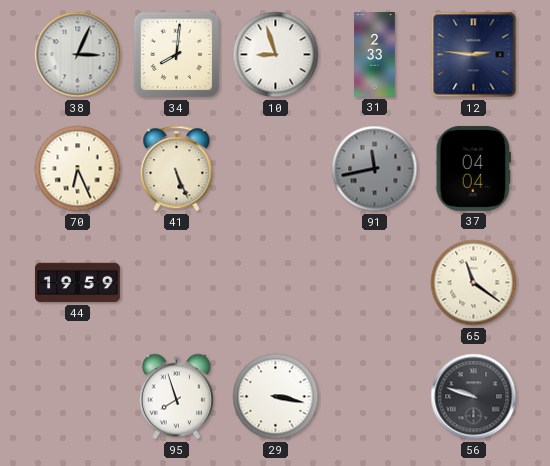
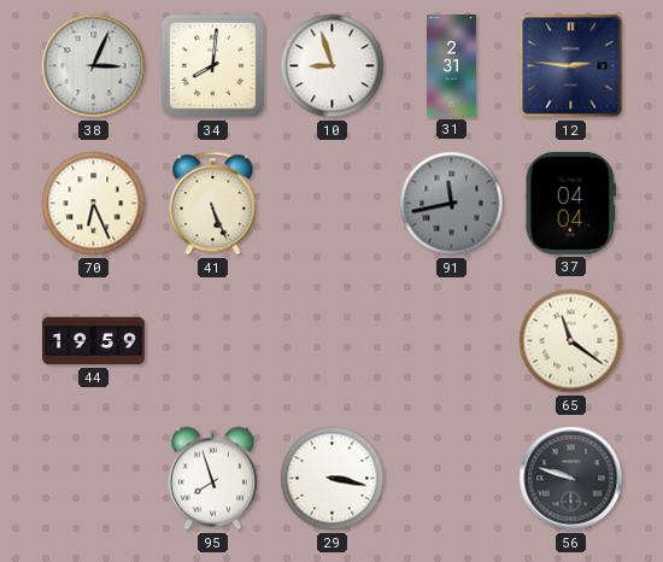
31: 2:33 -> 2:31
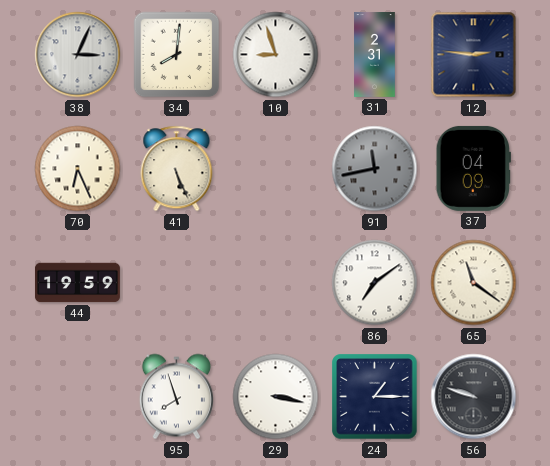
37: 04:04 -> 04:09
86: none -> 7:09
24: none -> 1:15
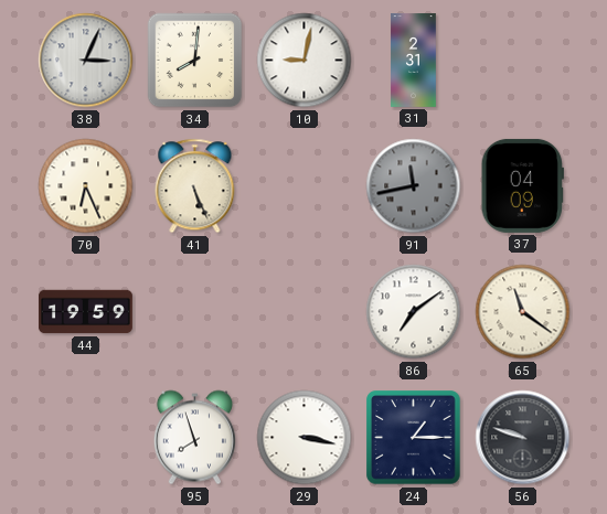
10: 8:57 -> 9:02
12: 2:46 -> none
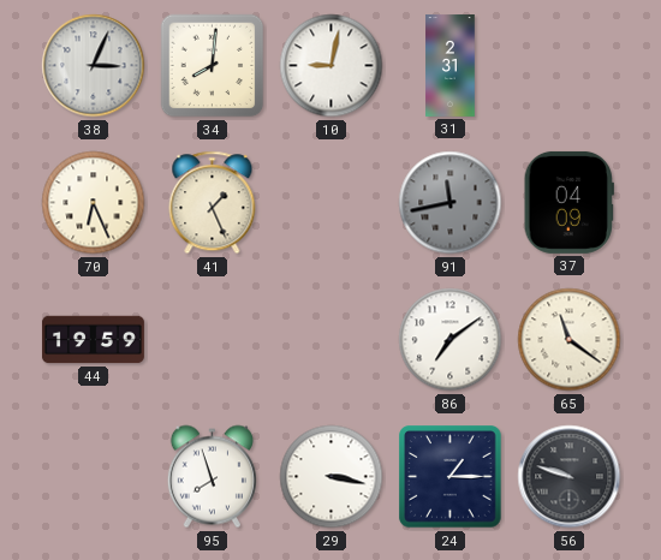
41: 5:26 -> 1:26
